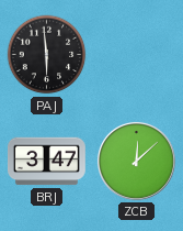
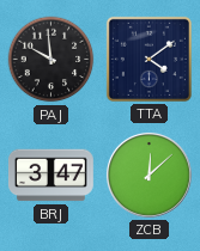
PAJ: 5:59 -> 9:59
TTA: none -> 4:09
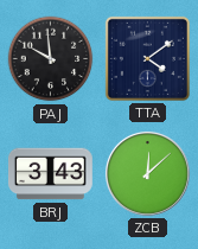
BRJ: 3:47 -> 3:43
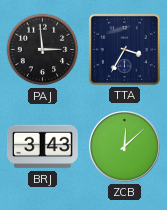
PAJ: 9:59 -> 2:59
TTA: 4:09 -> 3:35
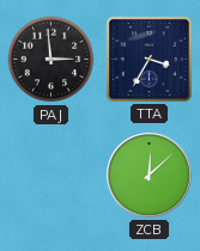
BRJ: 3:43 -> none
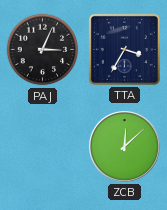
PAJ: 2:59 -> 3:04
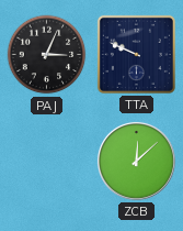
TTA: 3:35 -> 9:49
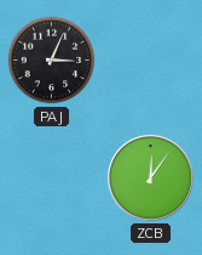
TTA: 9:49 -> none
ZCB: 12:08 -> 12:06
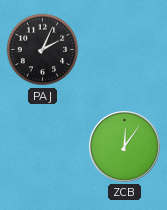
PAJ: 3:04 -> 2:04
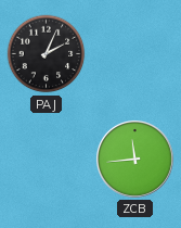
ZCB: 12:06 -> 11:44
